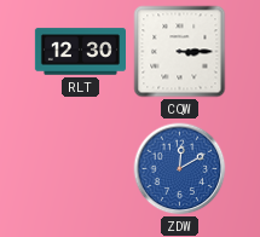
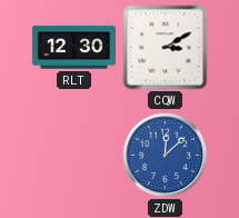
CQW: 3:15 -> 3:10
ZDW: 12:10 -> 12:08
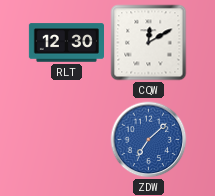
CQW: 3:10 -> 12:10
ZDW: 12:08 -> 7:08
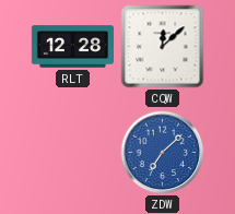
RLT: 12:30 -> 12:28
CQW: 12:10 -> 12:08
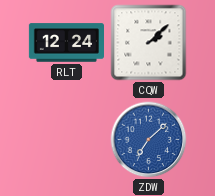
RLT: 12:28 -> 12:24
CQW: 12:08 -> 2:08
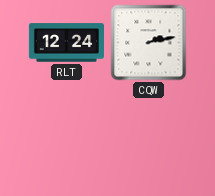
CQW: 2:08 -> 2:13
ZDW: 7:08 -> none
